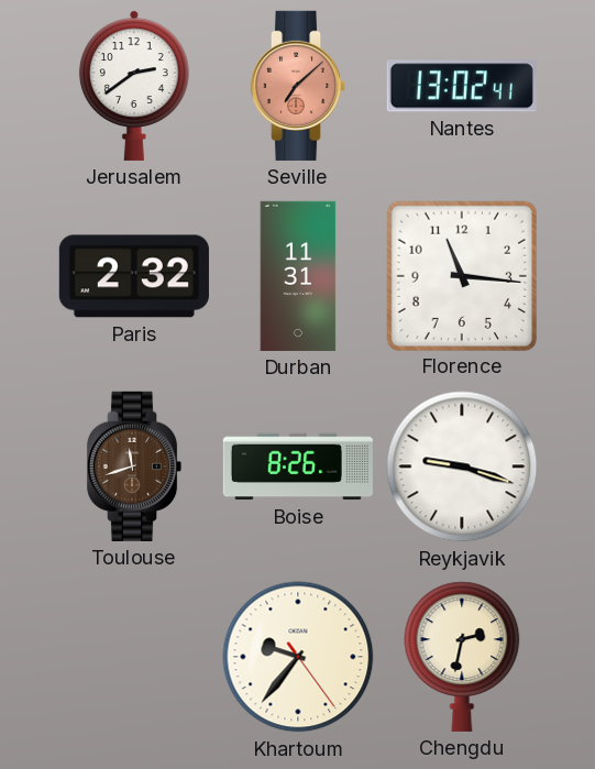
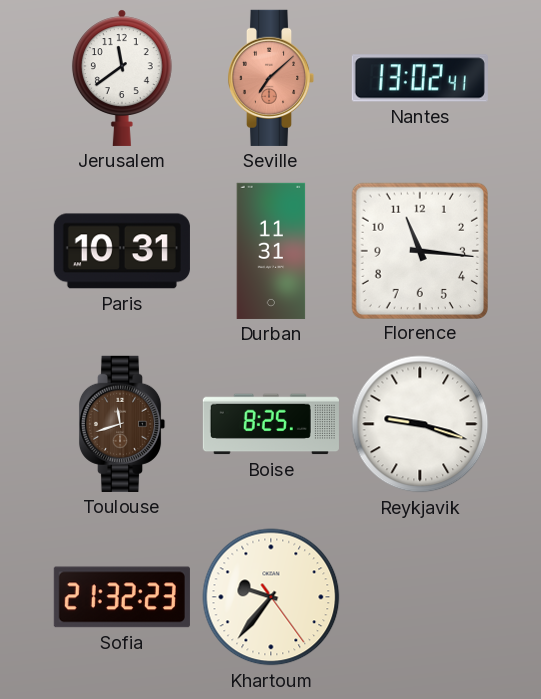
Jerusalem: 2:39 -> 11:39
Paris: 2:32 -> 10:31
Boise: 8:26 -> 8:25
Sofia: none -> 21:32
Chengdu: 2:32 -> none
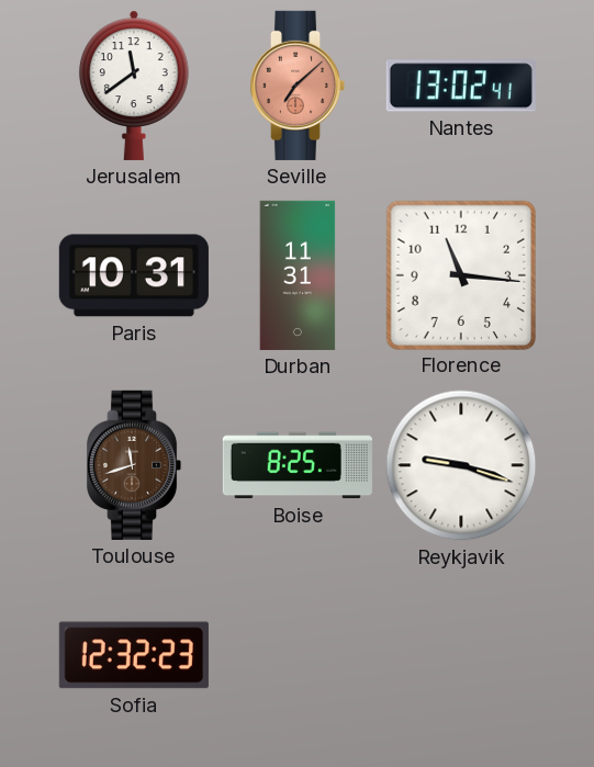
Sofia: 21:32 -> 12:32
Khartoum: 9:36 -> none
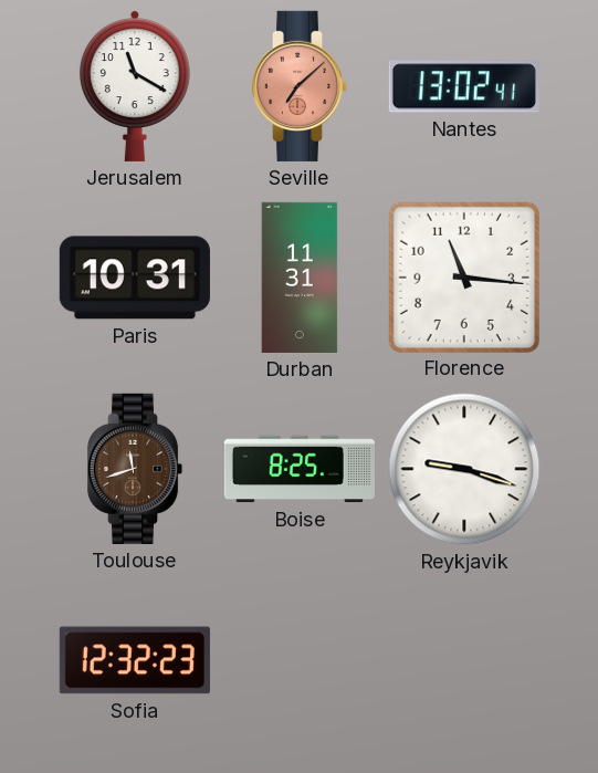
Jerusalem: 11:39 -> 11:20
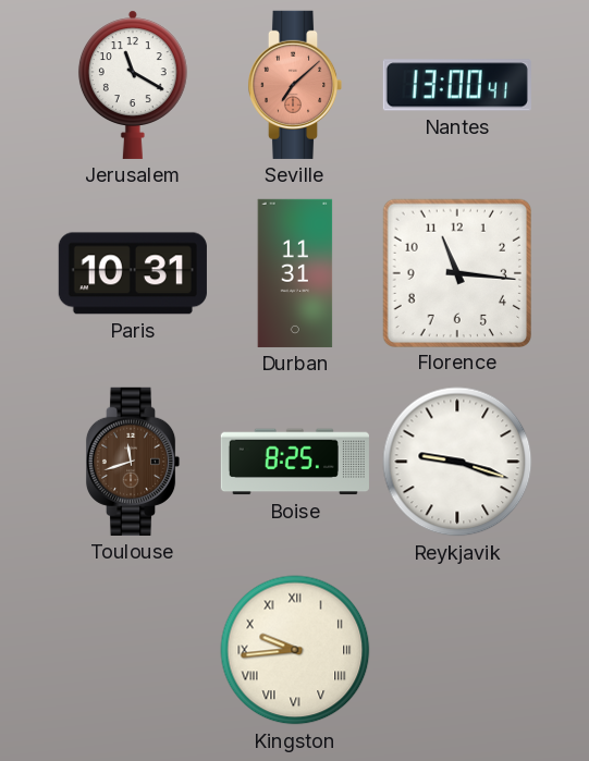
Nantes: 13:02 -> 13:00
Sofia: 12:32 -> none
Kingston: none -> 9:44
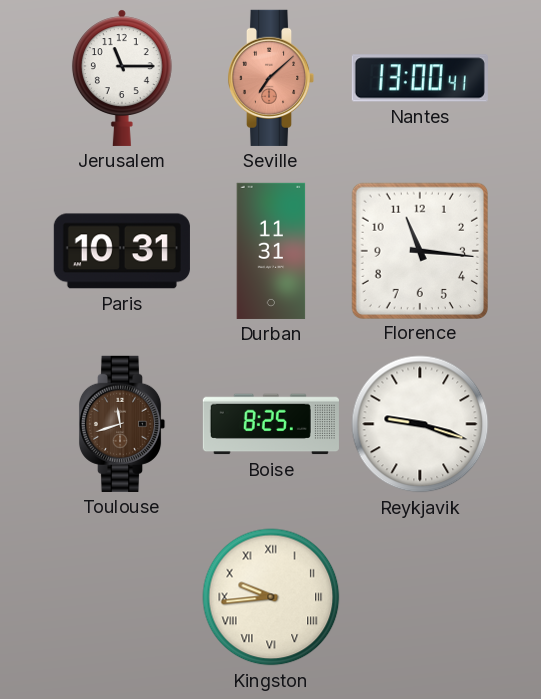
Jerusalem: 11:20 -> 11:15
